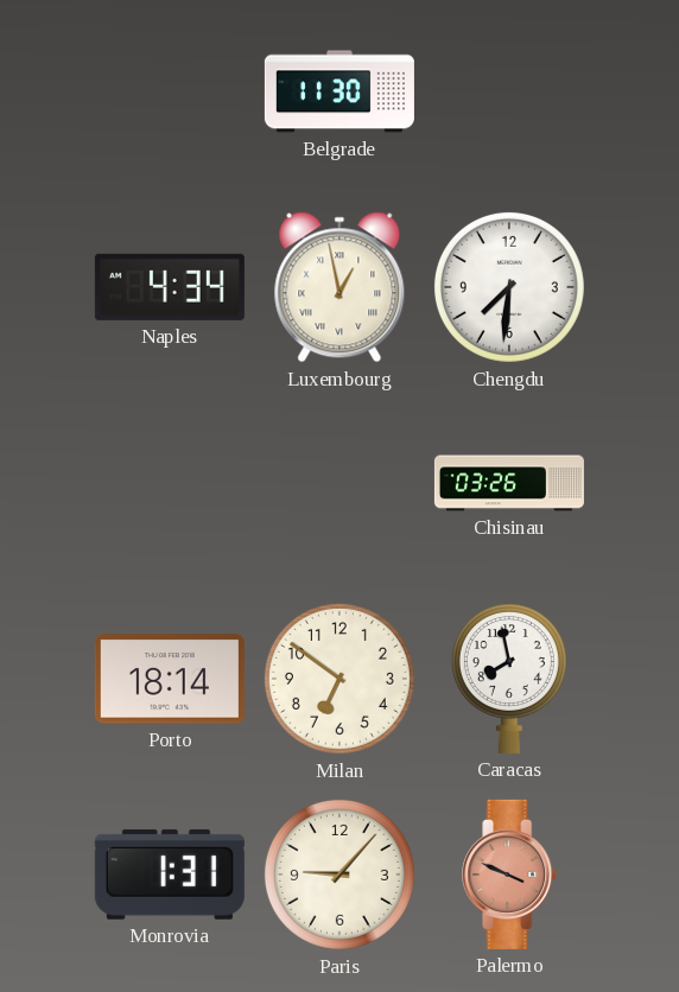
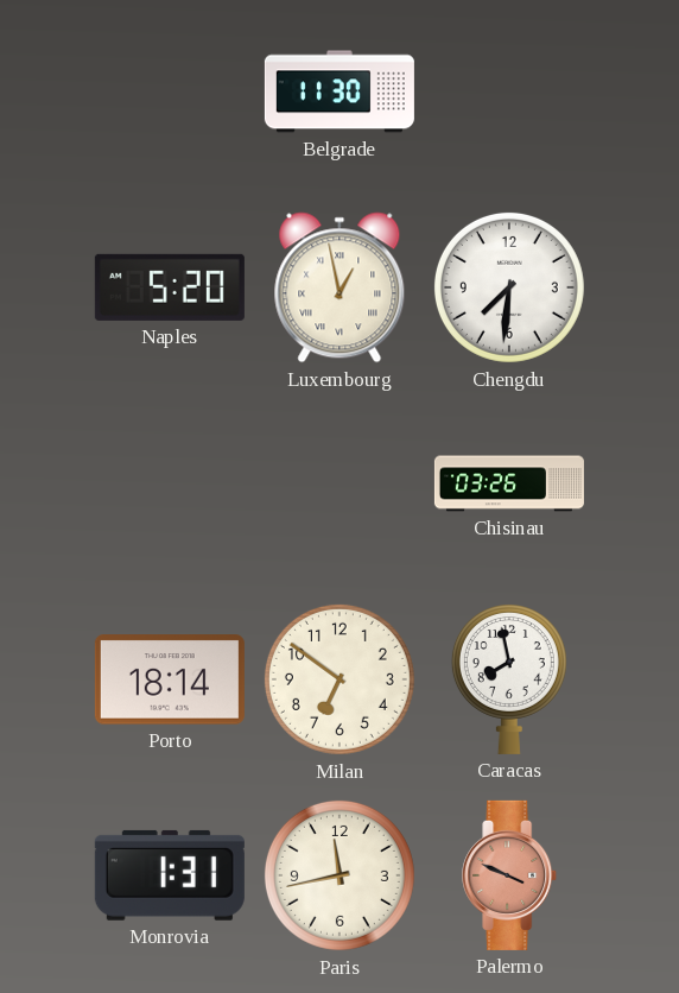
Naples: 4:34 -> 5:20
Paris: 9:07 -> 11:43
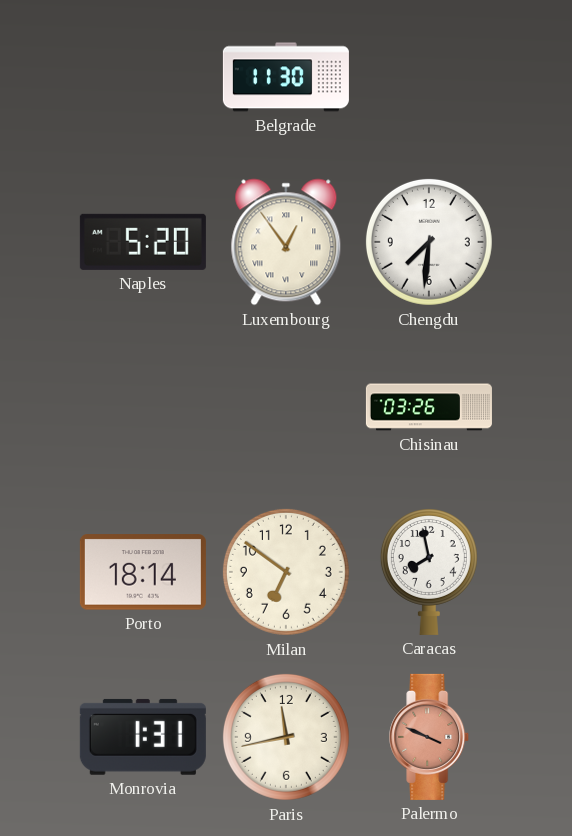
Luxembourg: 12:58 -> 12:54
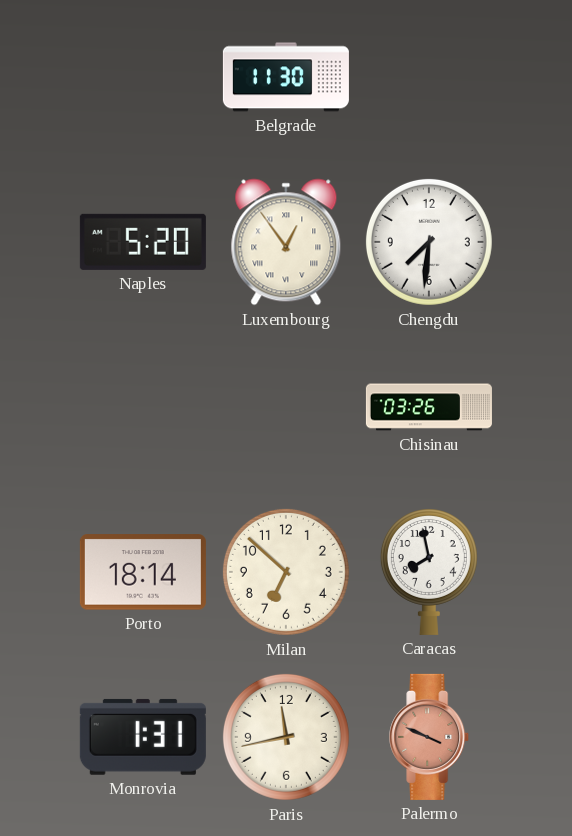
Milan: 6:51 -> 6:52
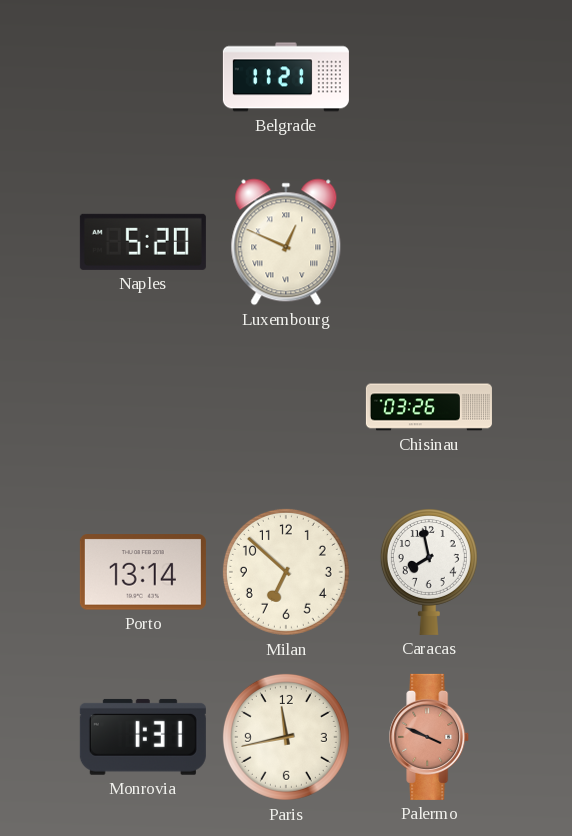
Belgrade: 11:30 -> 11:21
Luxembourg: 12:54 -> 12:49
Chengdu: 7:31 -> none
Porto: 18:14 -> 13:14
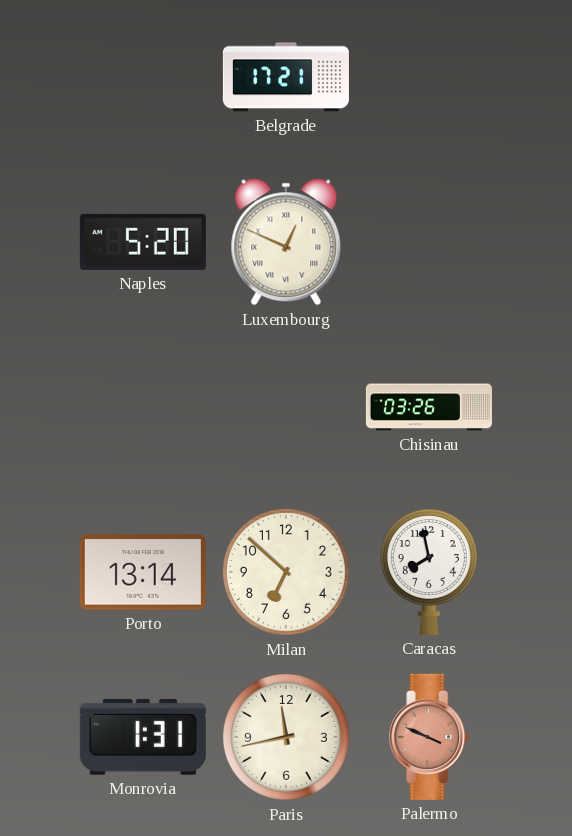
Belgrade: 11:21 -> 17:21
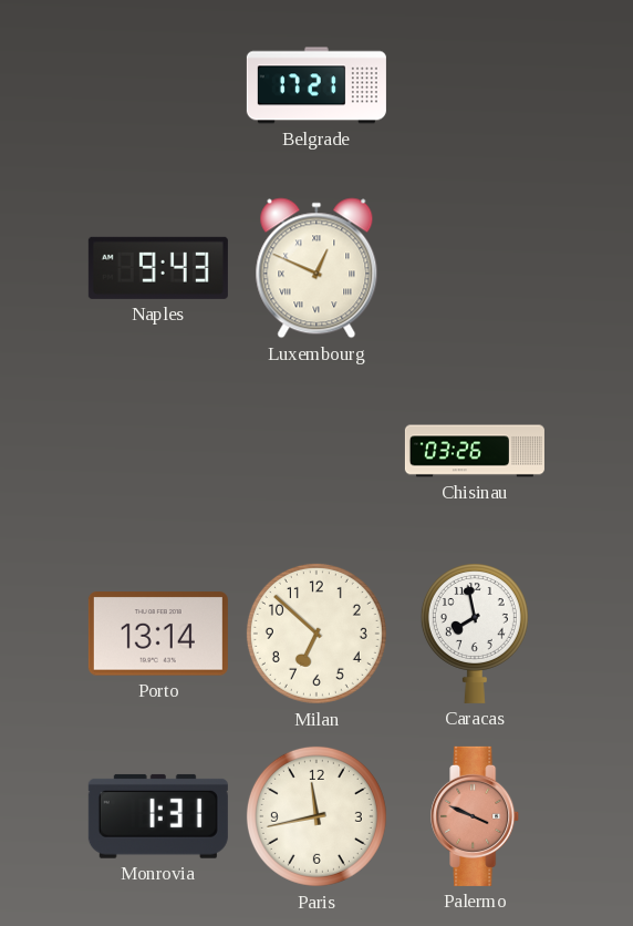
Naples: 5:20 -> 9:43
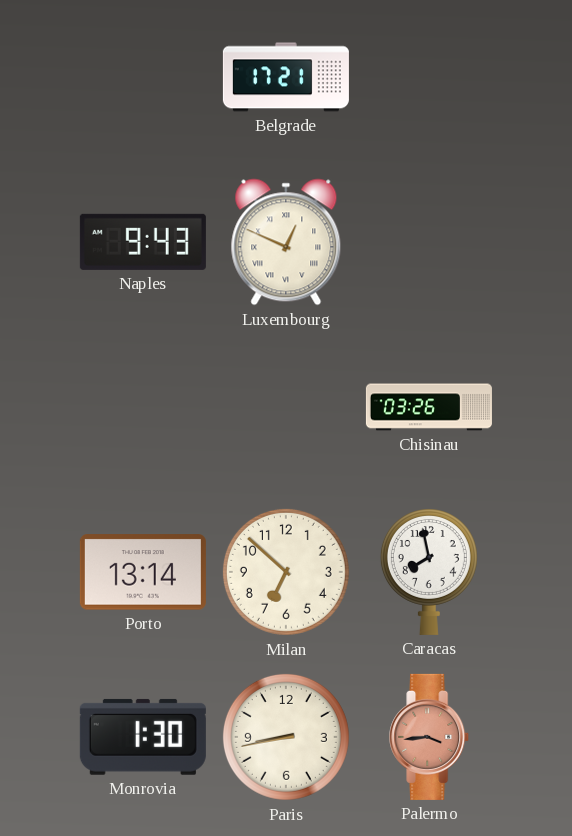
Monrovia: 1:31 -> 1:30
Paris: 11:43 -> 8:43
Palermo: 3:49 -> 3:44
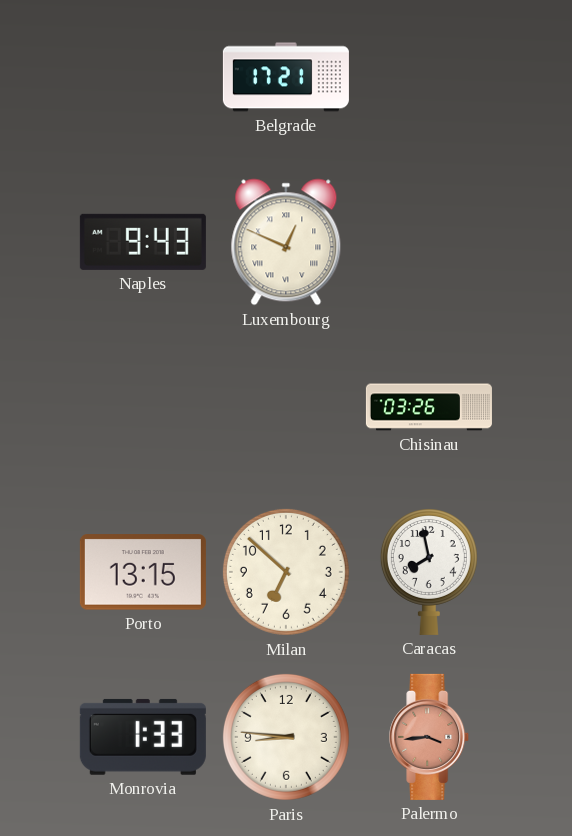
Porto: 13:14 -> 13:15
Monrovia: 1:30 -> 1:33
Paris: 8:43 -> 8:46
